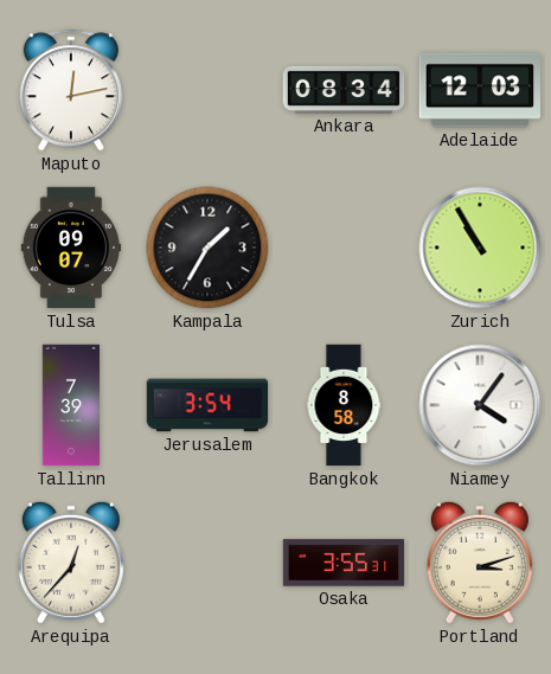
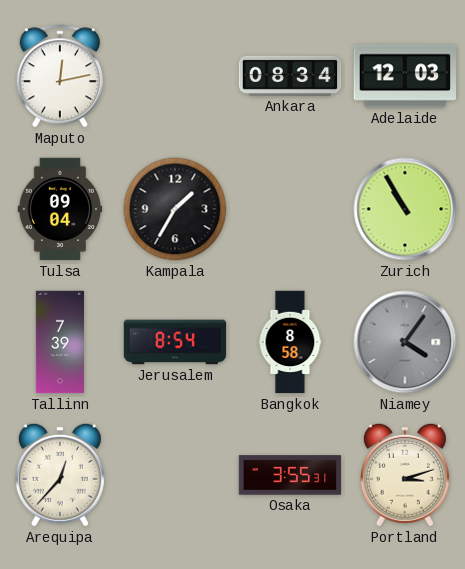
Tulsa: 09:07 -> 09:04
Jerusalem: 3:54 -> 8:54
Niamey dial: white -> grey
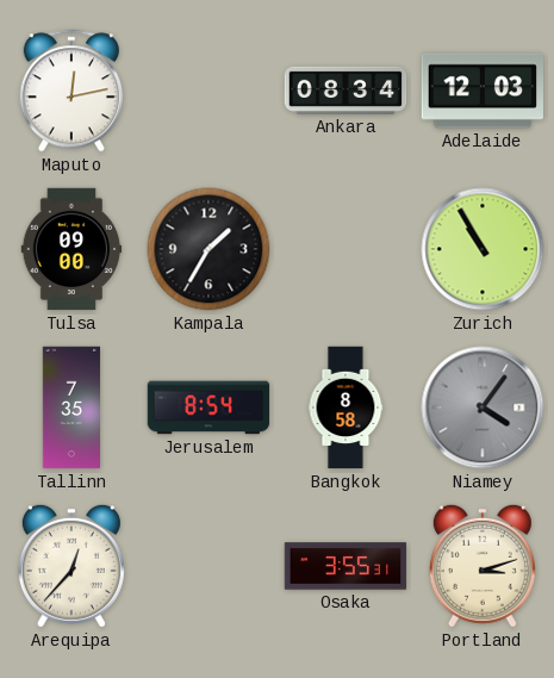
Tulsa: 09:04 -> 09:00
Tallinn: 7:39 -> 7:35
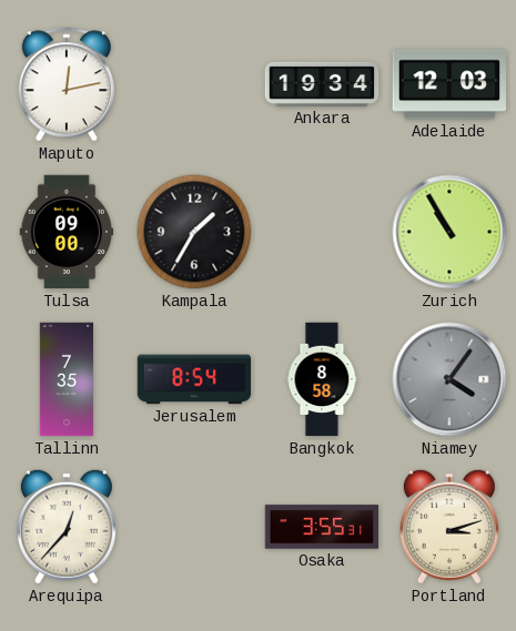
Ankara: 08:34 -> 19:34
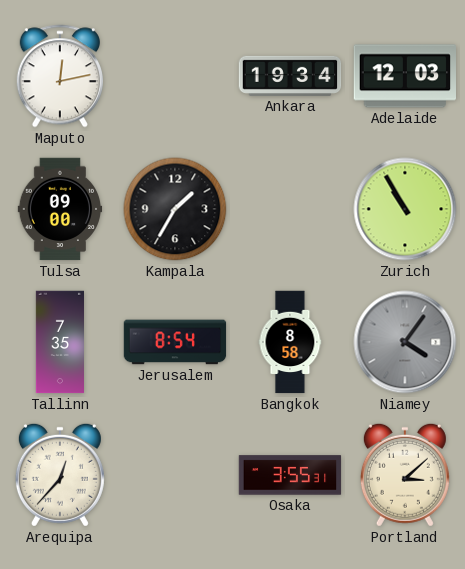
Portland: 3:12 -> 3:08
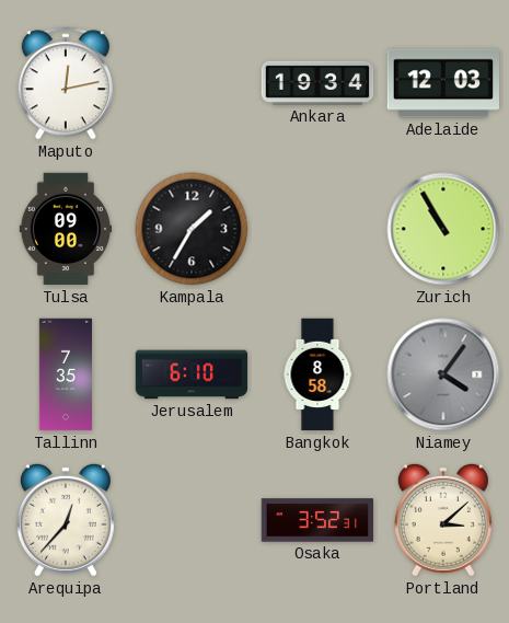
Jerusalem: 8:54 -> 6:10
Osaka: 3:55 -> 3:52
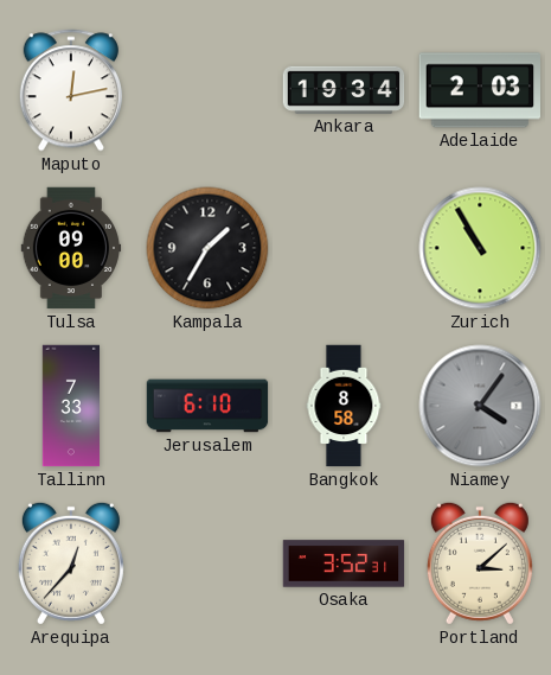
Adelaide: 12:03 -> 2:03
Tallinn: 7:35 -> 7:33
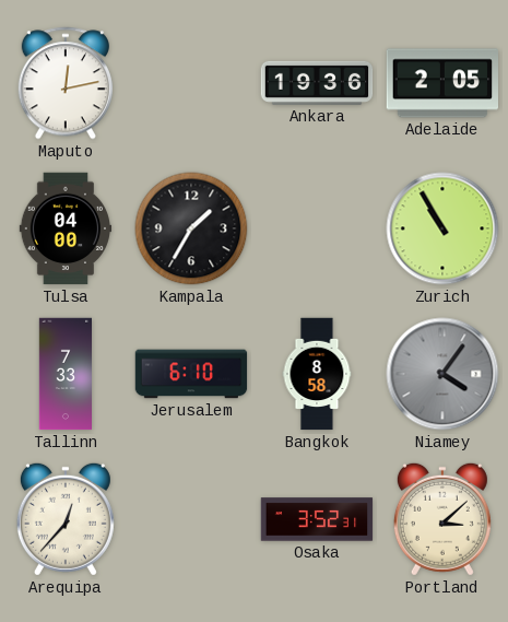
Ankara: 19:34 -> 19:36
Adelaide: 2:03 -> 2:05
Tulsa: 09:00 -> 04:00
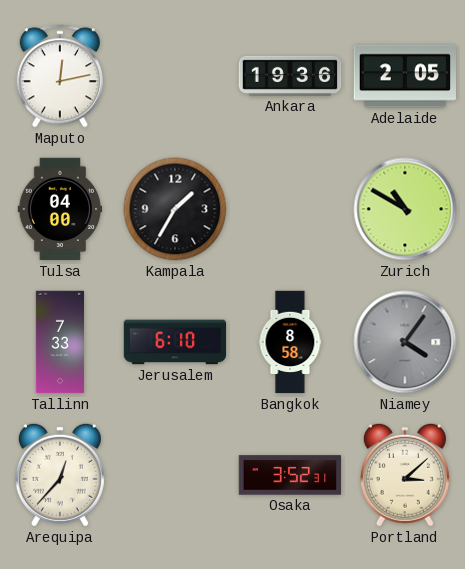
Zurich: 10:55 -> 10:50
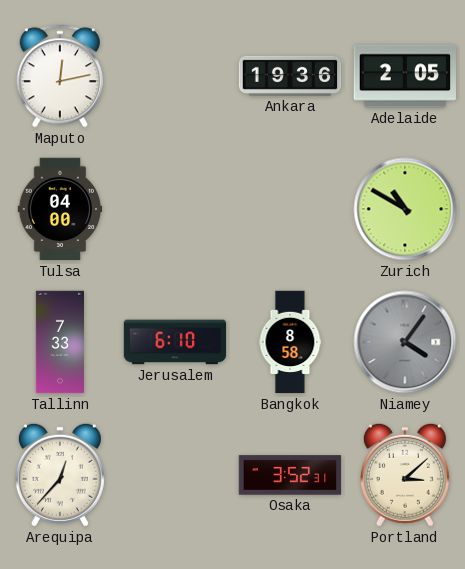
Kampala: 1:35 -> none
